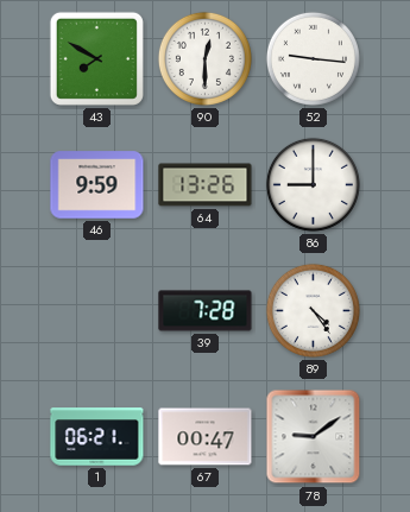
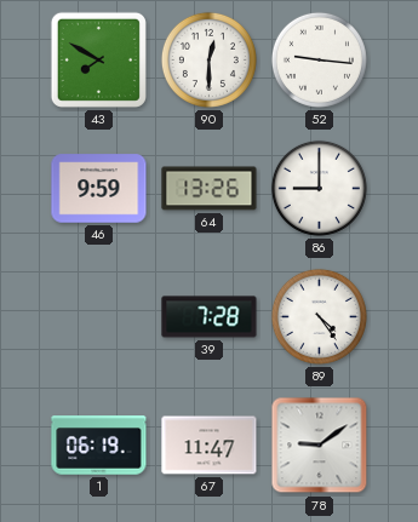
1: 06:21 -> 06:19
67: 00:47 -> 11:47
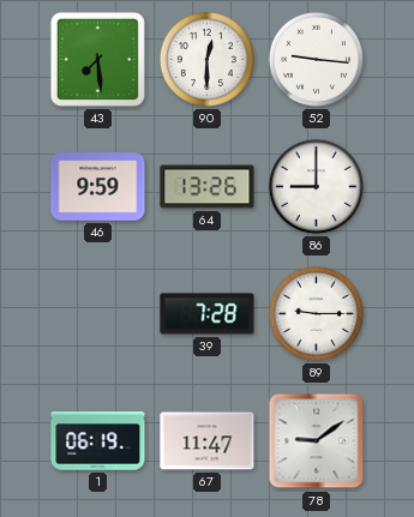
43: 7:50 -> 7:29
89: 4:24 -> 9:15
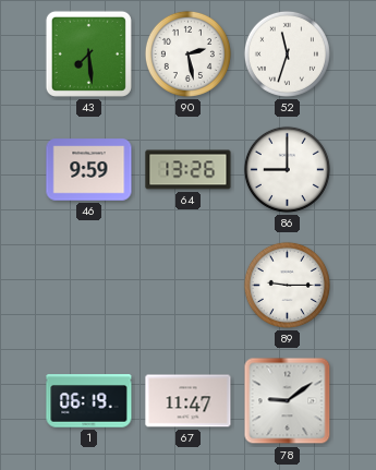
90: 12:30 -> 2:28
52: 9:16 -> 11:33
39: 7:28 -> none
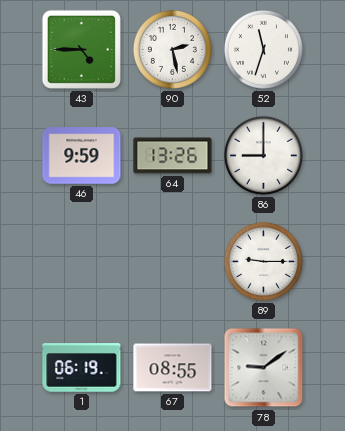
43: 7:29 -> 4:45
67: 11:47 -> 08:55
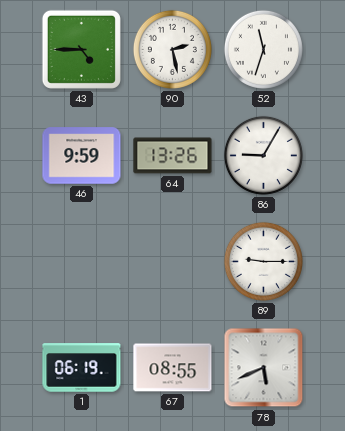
86: 9:00 -> 9:05
78: 9:09 -> 5:41
